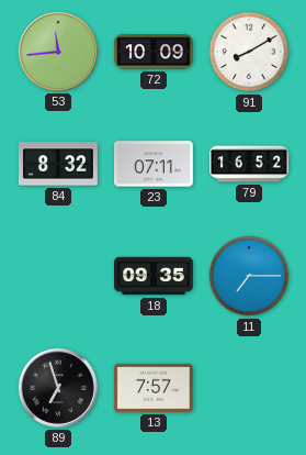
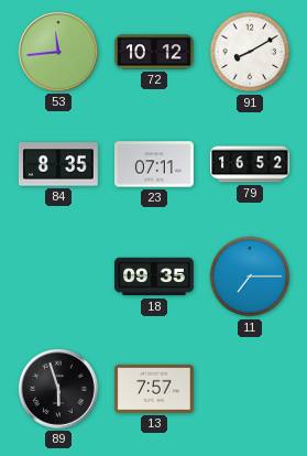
72: 10:09 -> 10:12
84: 8:32 -> 8:35
89: 6:57 -> 5:57
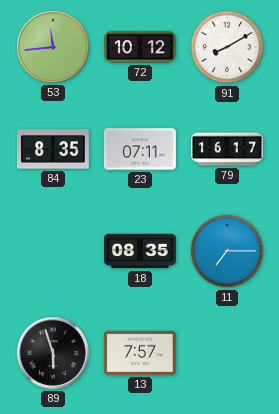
79: 16:52 -> 16:17
18: 09:35 -> 08:35
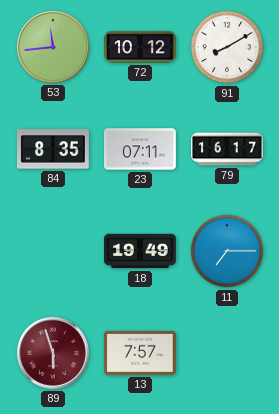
18: 08:35 -> 19:49
89 dial: black -> burgundy
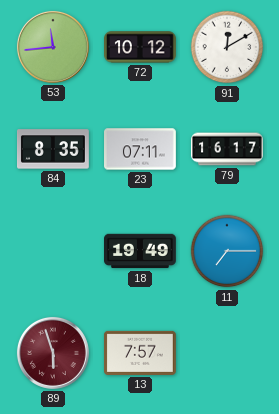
91: 8:10 -> 12:10
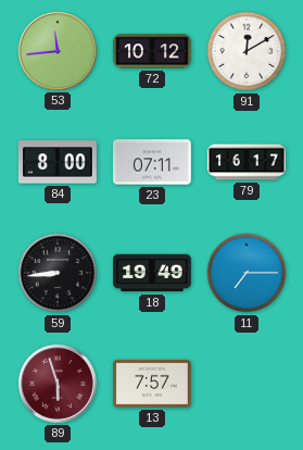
84: 8:35 -> 8:00
59: none -> 8:44
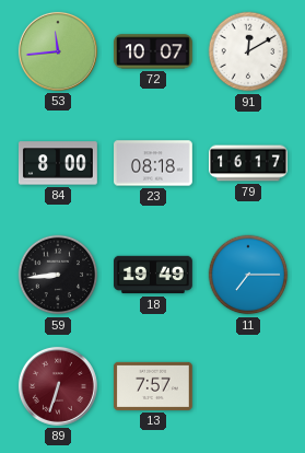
72: 10:12 -> 10:07
23: 07:11 -> 08:18
89: 5:57 -> 6:33
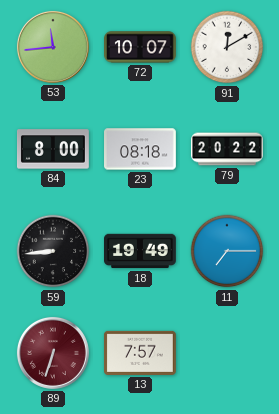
79: 16:17 -> 20:22
